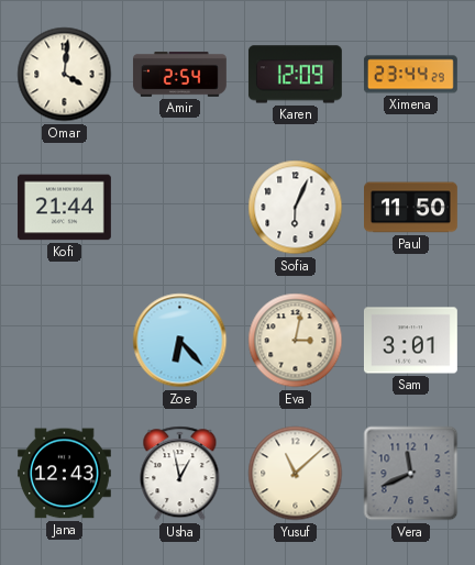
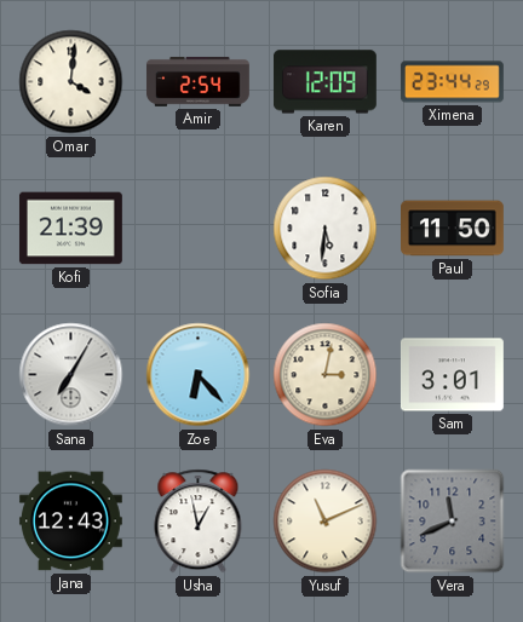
Kofi: 21:44 -> 21:39
Sofia: 6:04 -> 5:31
Sana: none -> 7:05
Yusuf: 11:08 -> 11:11
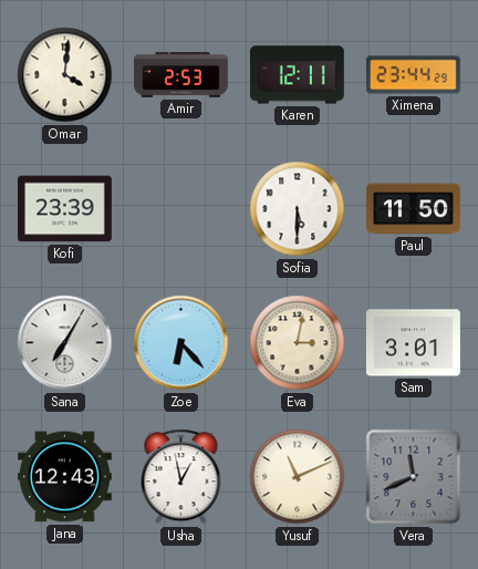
Amir: 2:54 -> 2:53
Karen: 12:09 -> 12:11
Kofi: 21:39 -> 23:39
Sofia: 5:31 -> 5:30
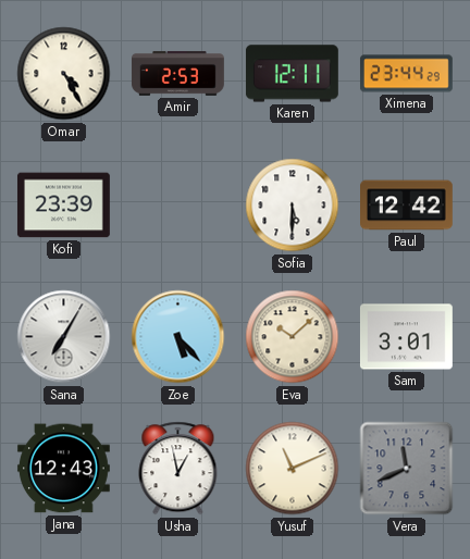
Omar: 4:01 -> 4:25
Paul: 11:50 -> 12:42
Zoe: 6:23 -> 5:23
Eva: 3:02 -> 10:08
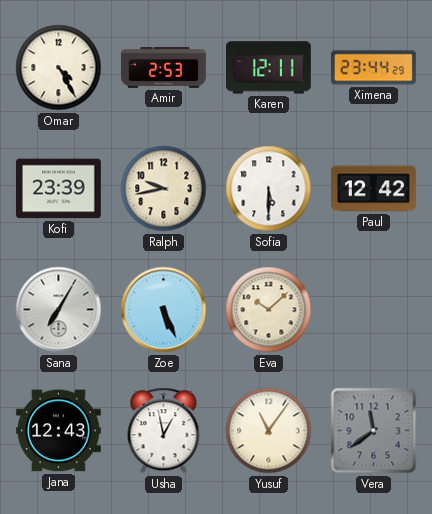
Ralph: none -> 9:43
Zoe: 5:23 -> 5:26
Sam: 3:01 -> none
Yusuf: 11:11 -> 11:06
Vera: 11:41 -> 11:39
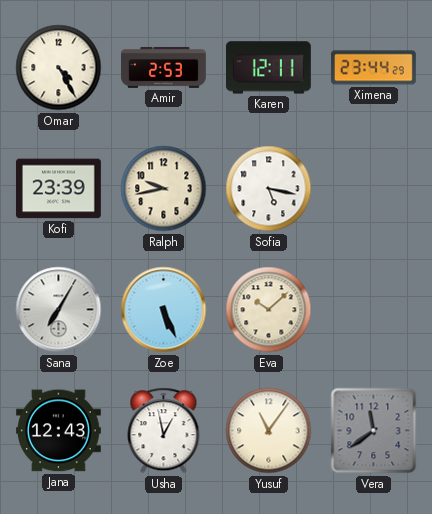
Sofia: 5:30 -> 5:17
Paul: 12:42 -> none
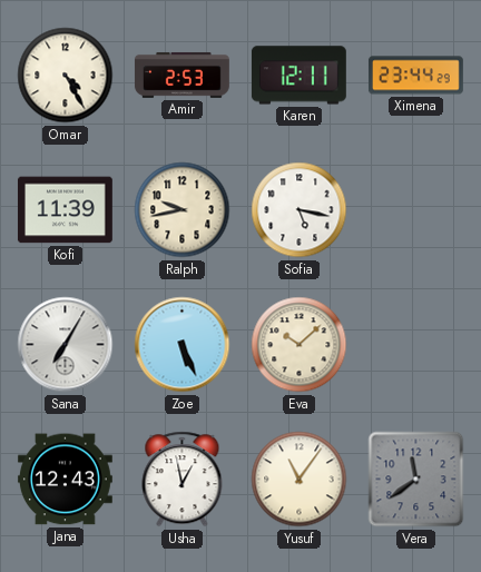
Kofi: 23:39 -> 11:39
